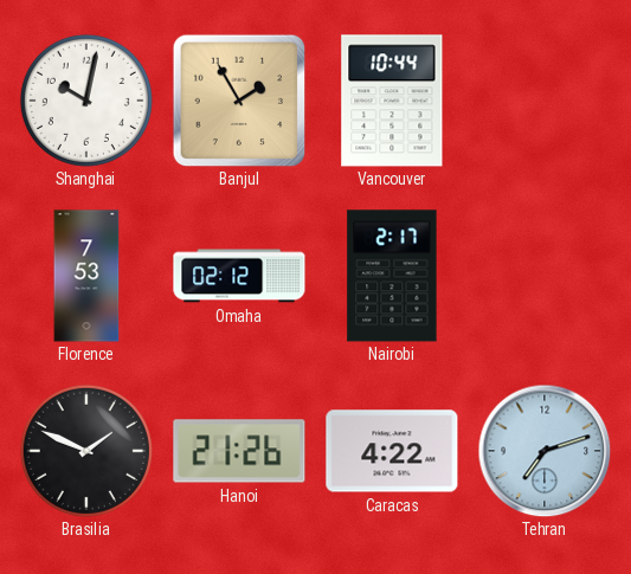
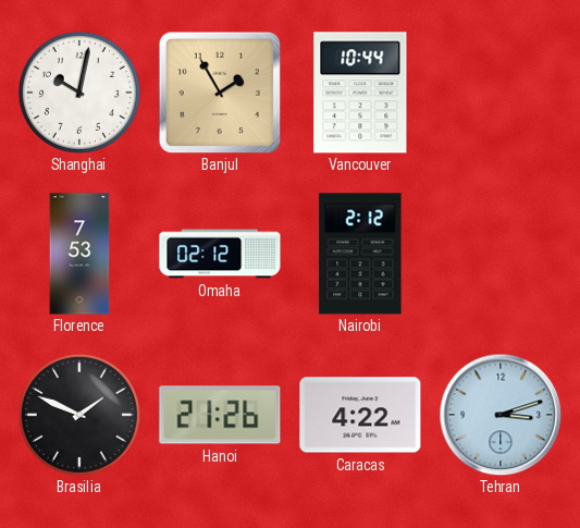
Nairobi: 2:17 -> 2:12
Tehran: 7:12 -> 3:12
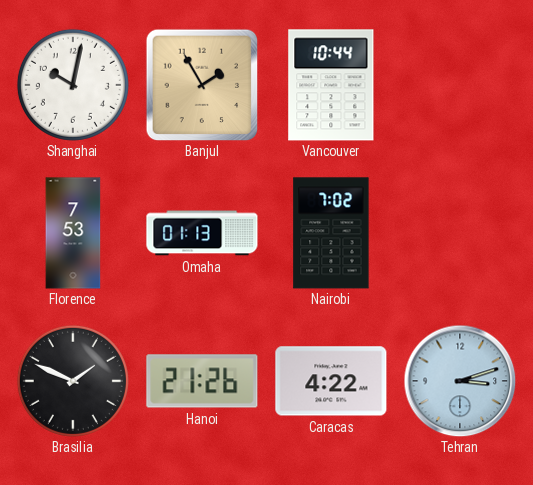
Omaha: 02:12 -> 01:13
Nairobi: 2:12 -> 7:02
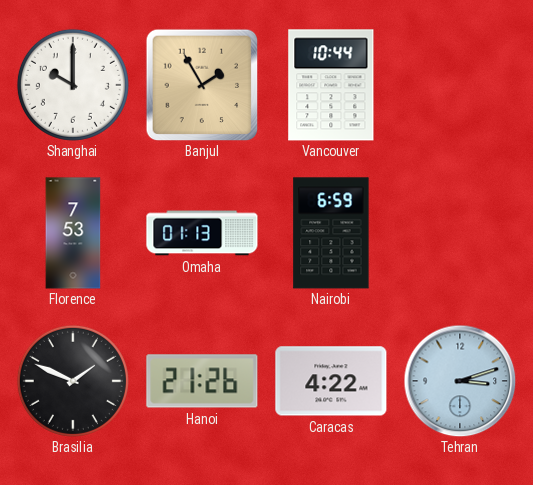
Shanghai: 10:02 -> 10:00
Nairobi: 7:02 -> 6:59
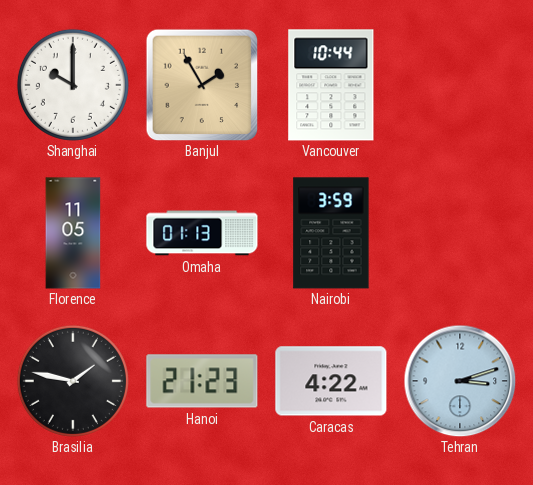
Florence: 7:53 -> 11:05
Nairobi: 6:59 -> 3:59
Brasilia: 1:49 -> 1:47
Hanoi: 21:26 -> 21:23
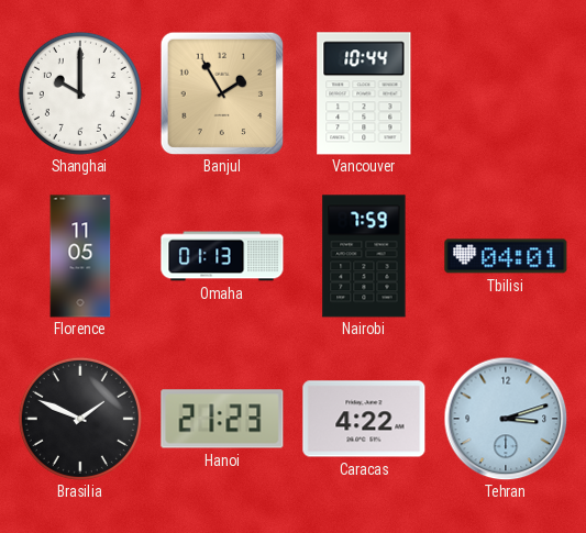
Nairobi: 3:59 -> 7:59
Tbilisi: none -> 04:01
Brasilia: 1:47 -> 1:49
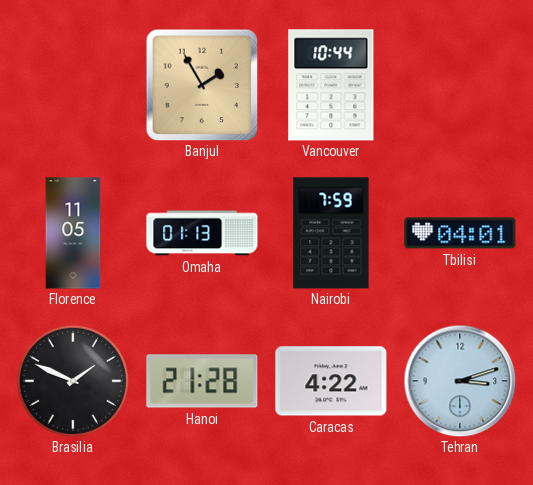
Shanghai: 10:00 -> none
Hanoi: 21:23 -> 21:28
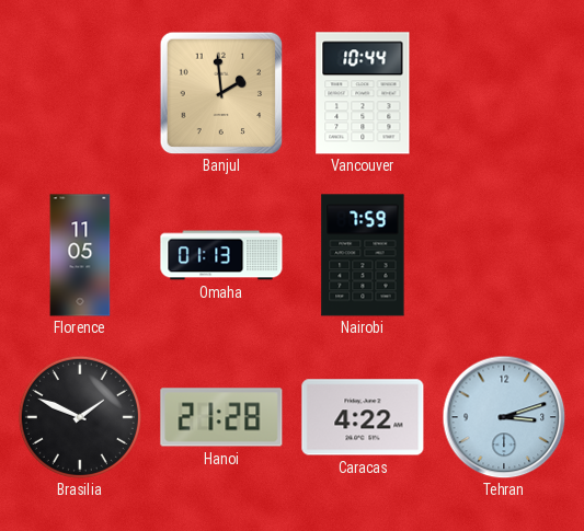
Banjul: 1:55 -> 1:59
Tbilisi: 04:01 -> none
